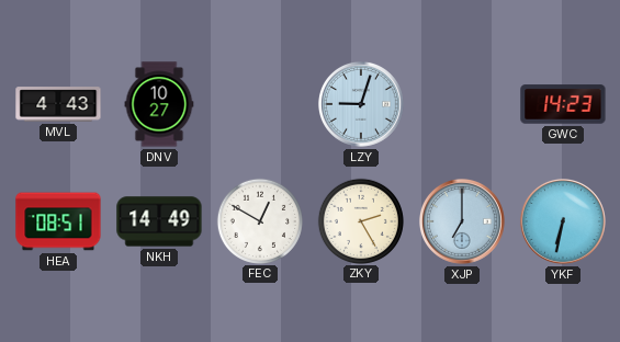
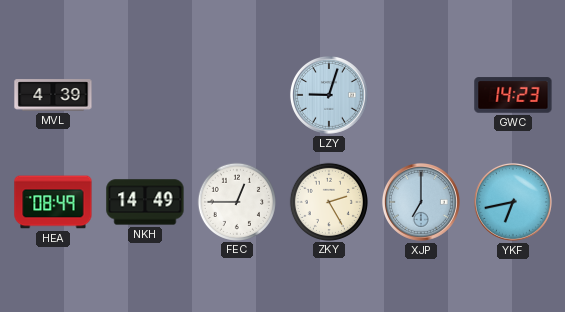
MVL: 4:43 -> 4:39
DNV: 10:27 -> none
HEA: 08:51 -> 08:49
FEC: 12:50 -> 12:45
YKF: 6:32 -> 6:43
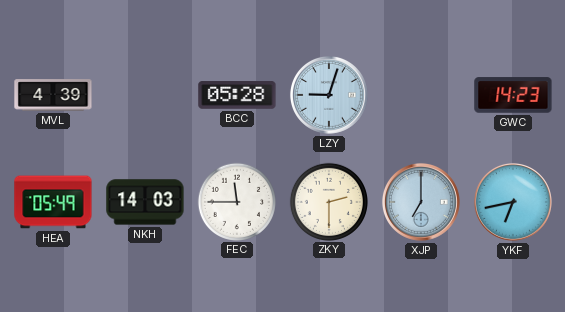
BCC: none -> 05:28
HEA: 08:49 -> 05:49
NKH: 14:49 -> 14:03
FEC: 12:45 -> 11:45
ZKY: 2:25 -> 2:30
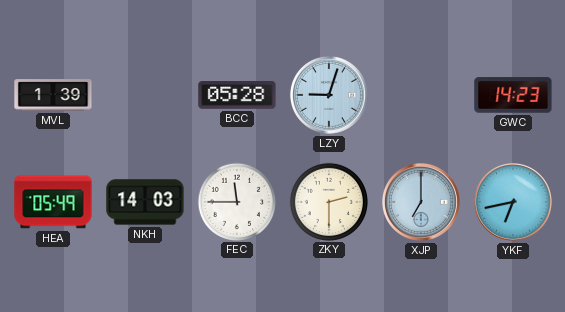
MVL: 4:39 -> 1:39
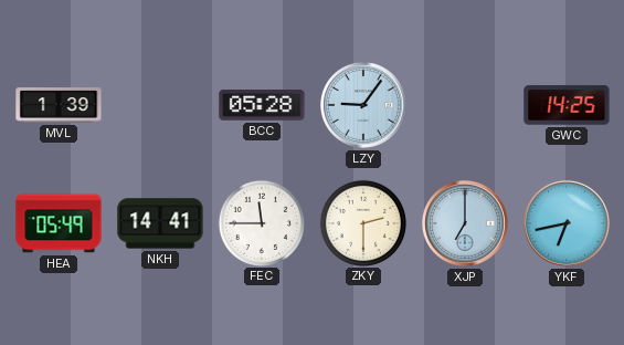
LZY: 9:03 -> 9:06
GWC: 14:23 -> 14:25
NKH: 14:03 -> 14:41
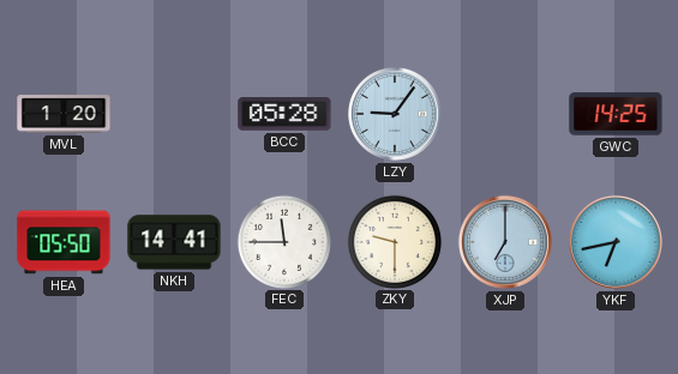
MVL: 1:39 -> 1:20
HEA: 05:49 -> 05:50
ZKY: 2:30 -> 9:30
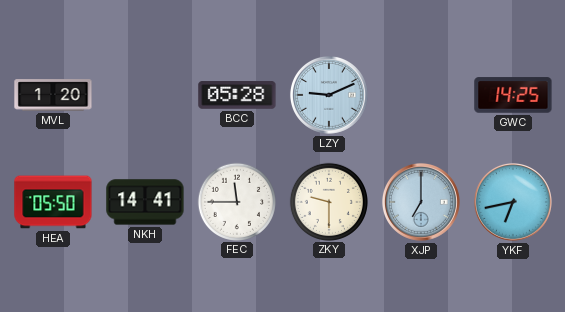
LZY: 9:06 -> 9:11
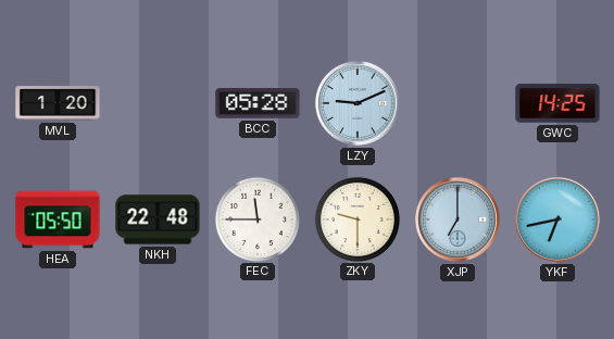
NKH: 14:41 -> 22:48
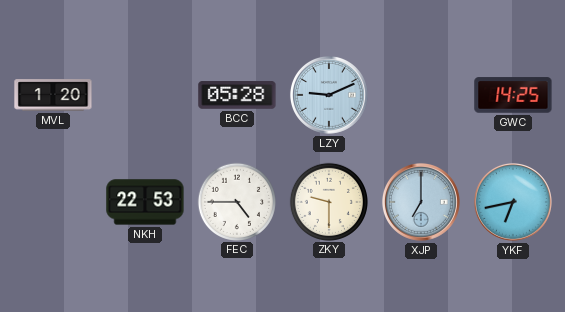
HEA: 05:50 -> none
NKH: 22:48 -> 22:53
FEC: 11:45 -> 4:45
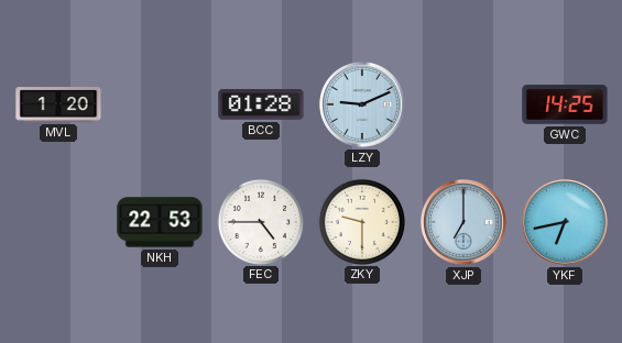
BCC: 05:28 -> 01:28
